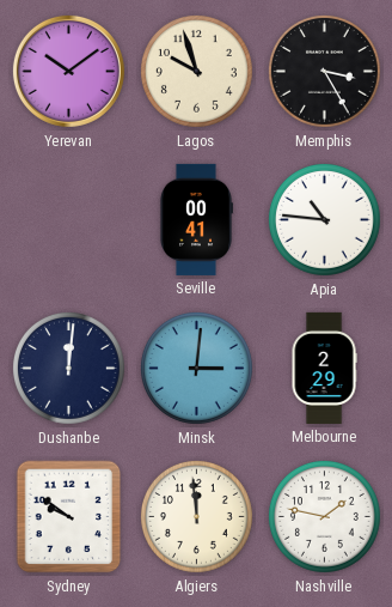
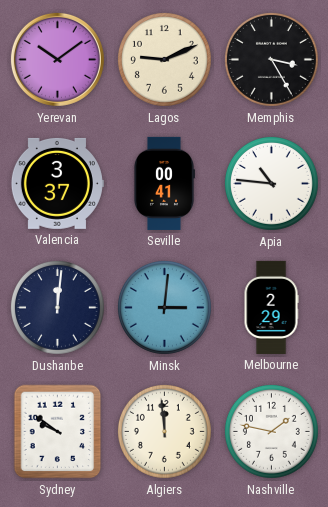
Lagos: 9:57 -> 9:11
Valencia: none -> 3:37
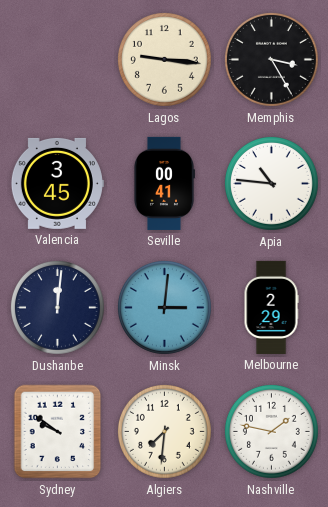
Yerevan: 10:09 -> none
Lagos: 9:11 -> 9:16
Valencia: 3:37 -> 3:45
Algiers: 11:59 -> 7:31
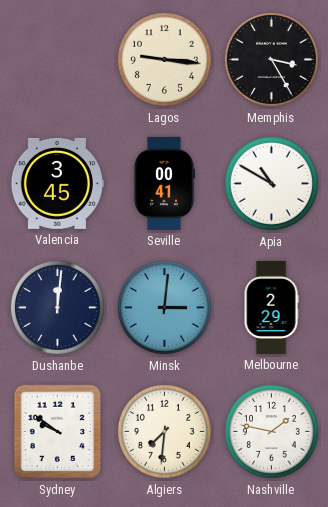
Apia: 10:46 -> 10:50
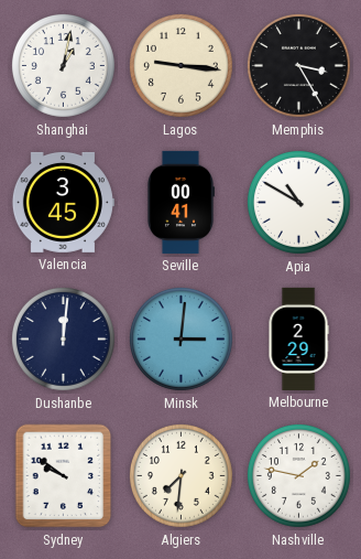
Shanghai: none -> 1:02
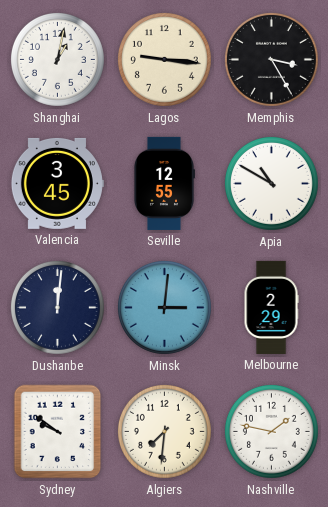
Seville: 00:41 -> 12:55
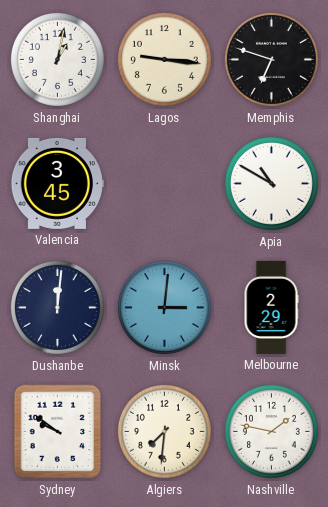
Memphis: 3:25 -> 6:48
Seville: 12:55 -> none
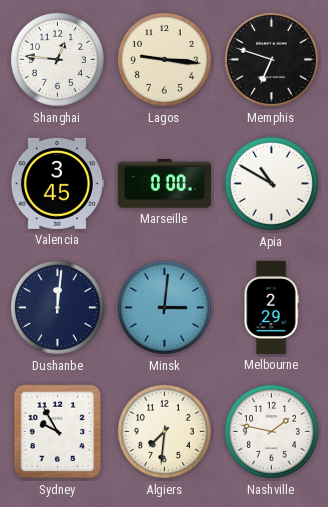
Shanghai: 1:02 -> 12:46
Marseille: none -> 0:00
Sydney: 9:51 -> 9:55
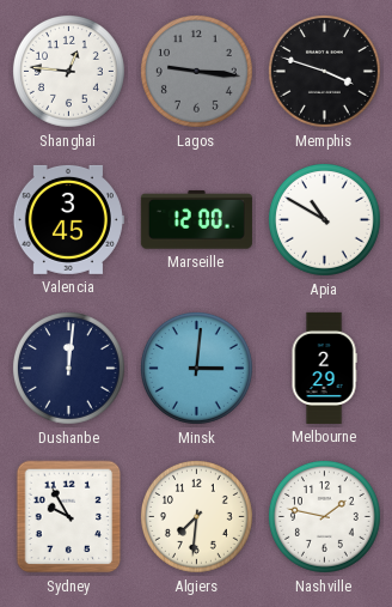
Lagos dial: cream -> grey
Memphis: 6:48 -> 3:48
Marseille: 0:00 -> 12:00
